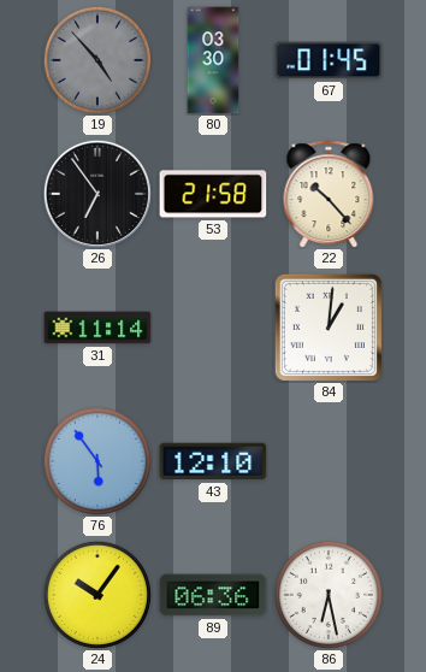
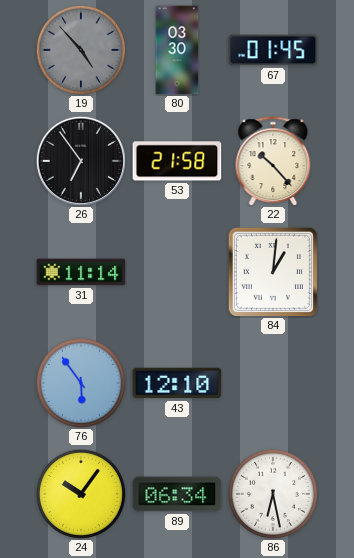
89: 06:36 -> 06:34
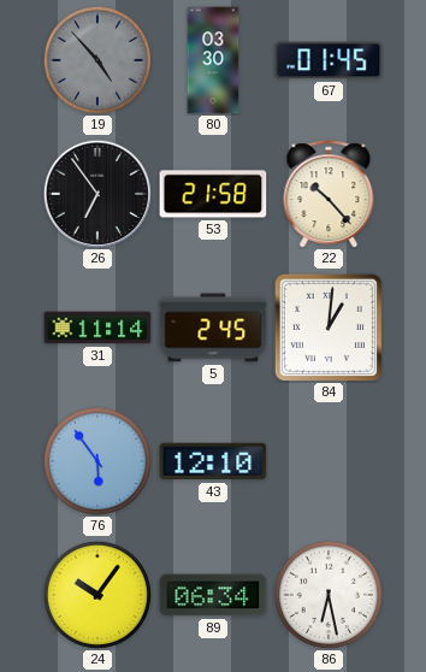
5: none -> 2:45
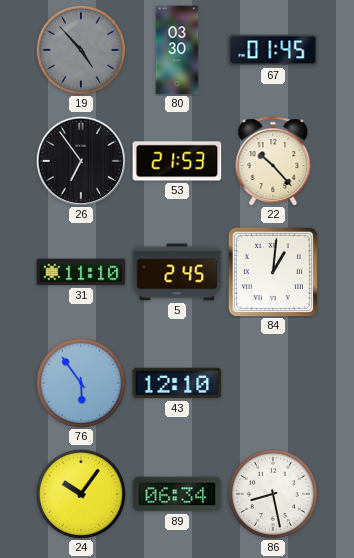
53: 21:58 -> 21:53
31: 11:14 -> 11:10
86: 6:28 -> 8:28
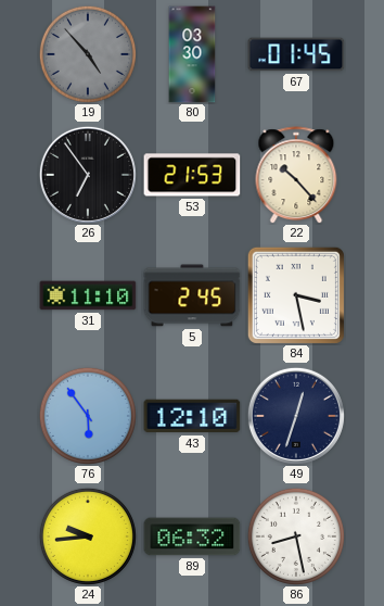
84: 1:01 -> 3:28
49: none -> 12:33
24: 10:06 -> 9:44
89: 06:34 -> 06:32
